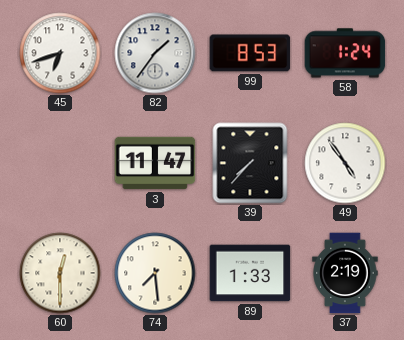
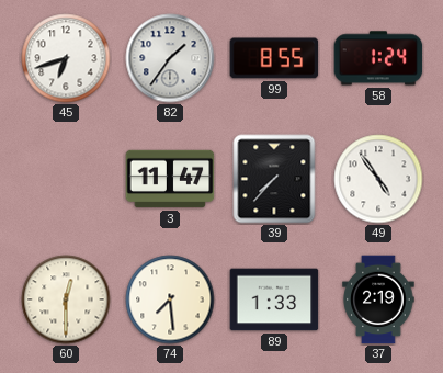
99: 8:53 -> 8:55
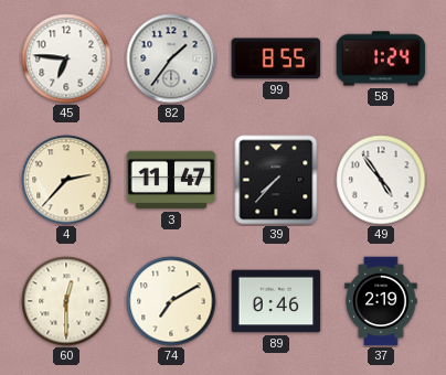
45: 6:42 -> 6:46
4: none -> 2:37
74: 7:29 -> 7:10
89: 1:33 -> 0:46
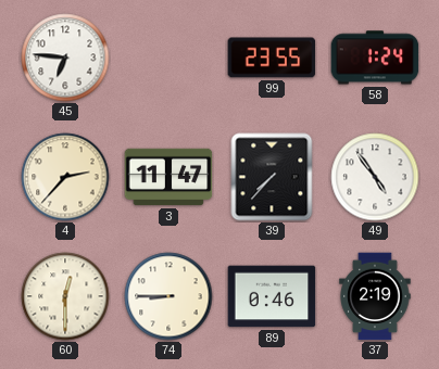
82: 1:36 -> none
99: 8:55 -> 23:55
74: 7:10 -> 8:45
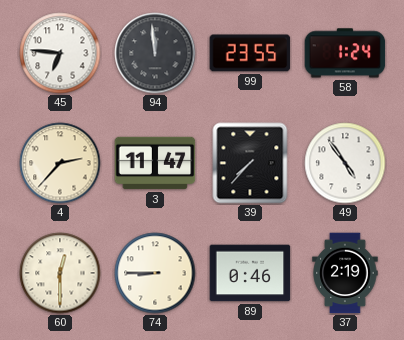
94: none -> 11:59
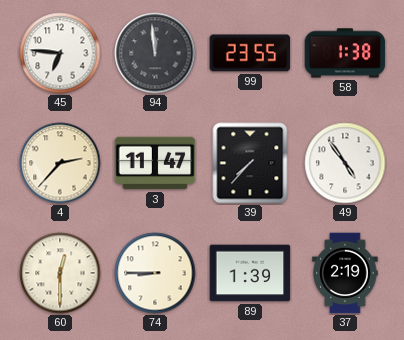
58: 1:24 -> 1:38
89: 0:46 -> 1:39
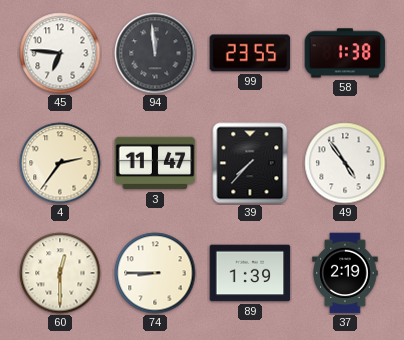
4: 2:37 -> 2:36
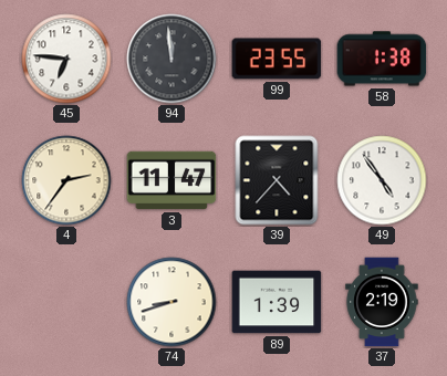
39: 7:37 -> 4:37
60: 12:30 -> none
74: 8:45 -> 8:42
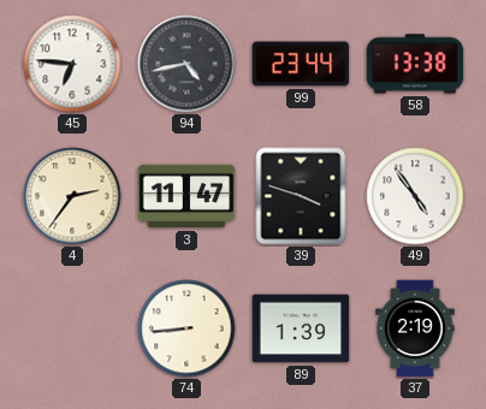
94: 11:59 -> 4:43
99: 23:55 -> 23:44
58: 1:38 -> 13:38
39: 4:37 -> 3:48
74: 8:42 -> 8:44
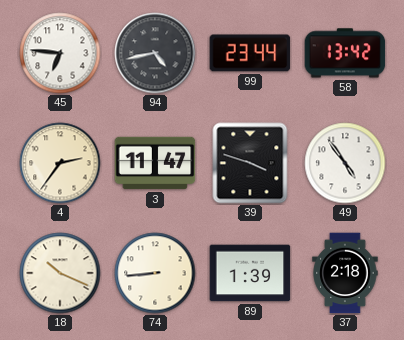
58: 13:38 -> 13:42
18: none -> 10:19
37: 2:19 -> 2:18
